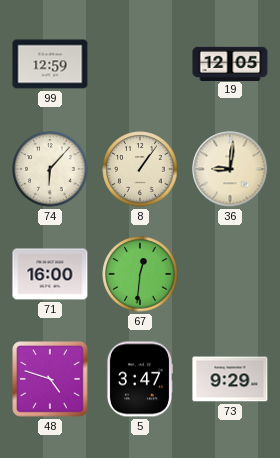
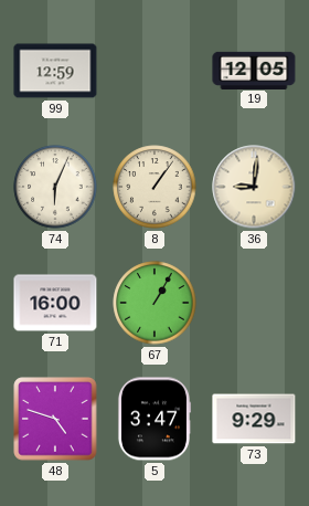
74: 6:07 -> 6:04
67: 12:31 -> 1:05
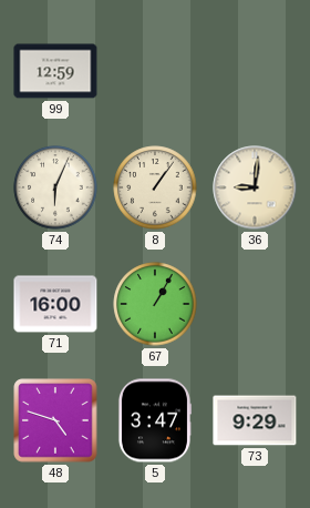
19: 12:05 -> none
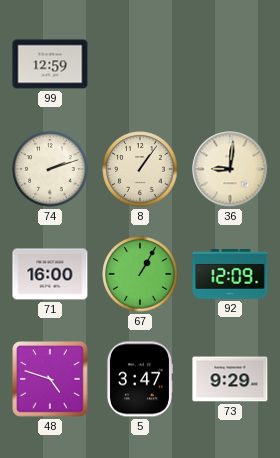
74: 6:04 -> 2:12
92: none -> 12:09
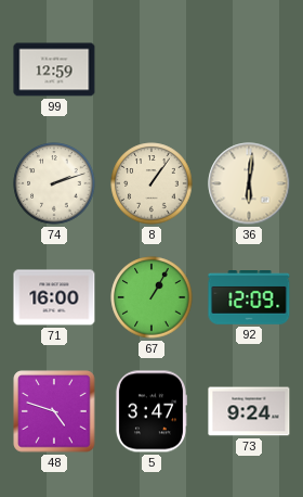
36: 9:01 -> 6:01
73: 9:29 -> 9:24
